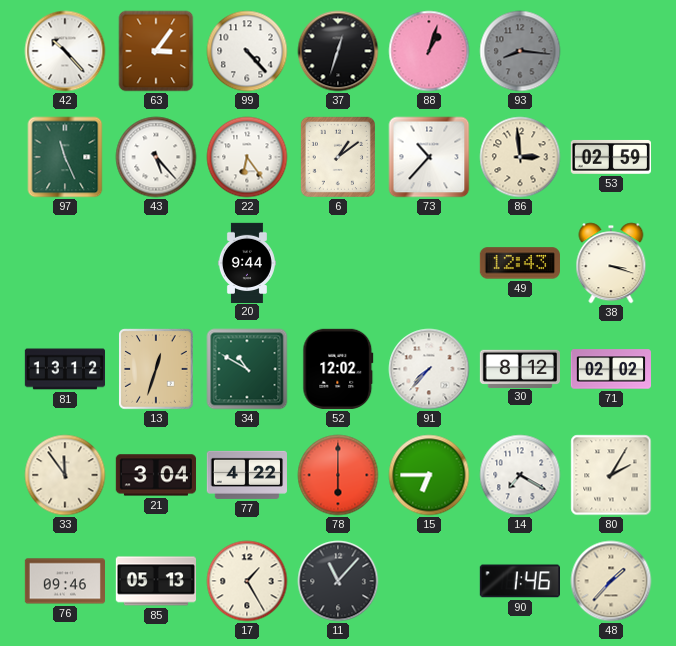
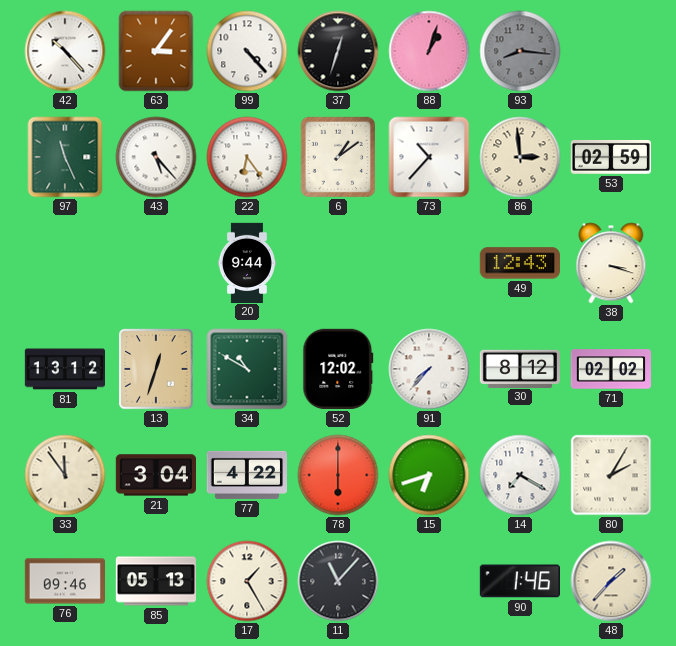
15: 6:45 -> 6:42
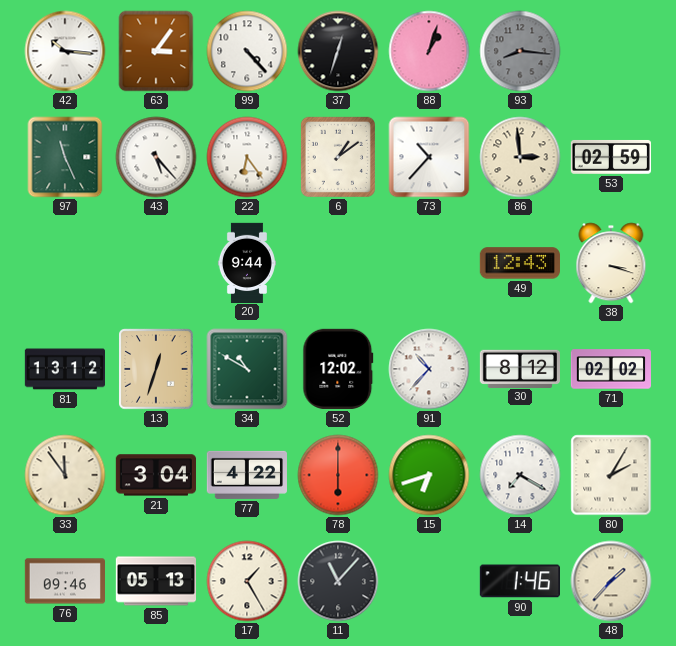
42: 10:23 -> 10:16
91: 7:37 -> 10:37
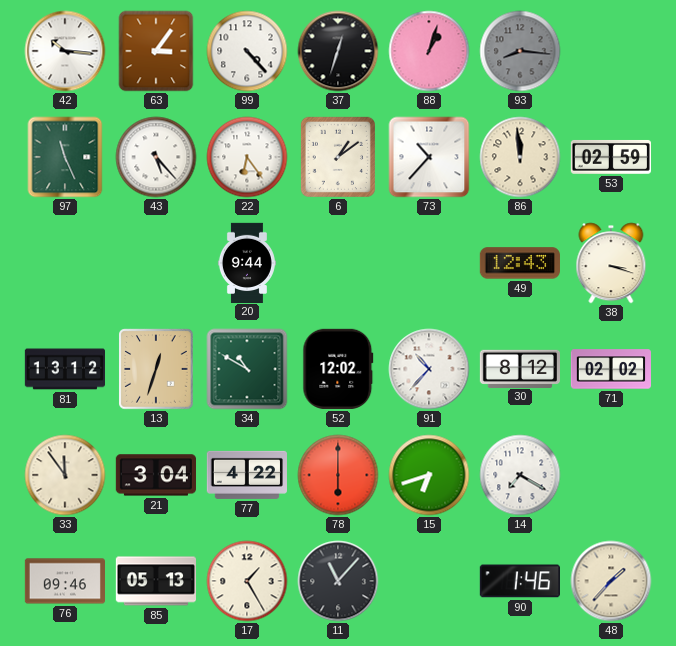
86: 2:59 -> 11:59
80: 2:05 -> none
